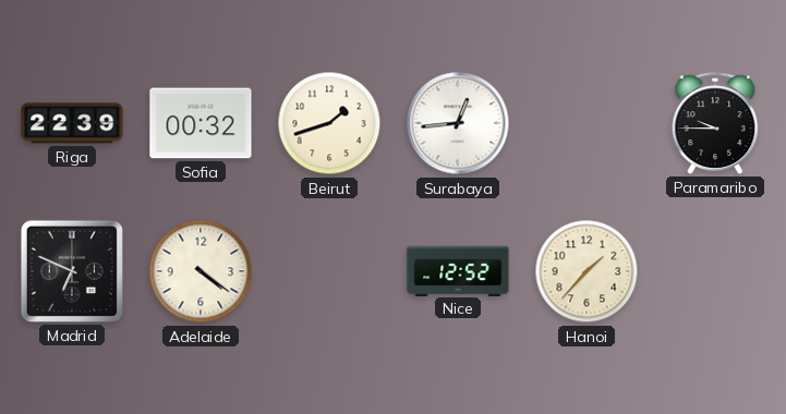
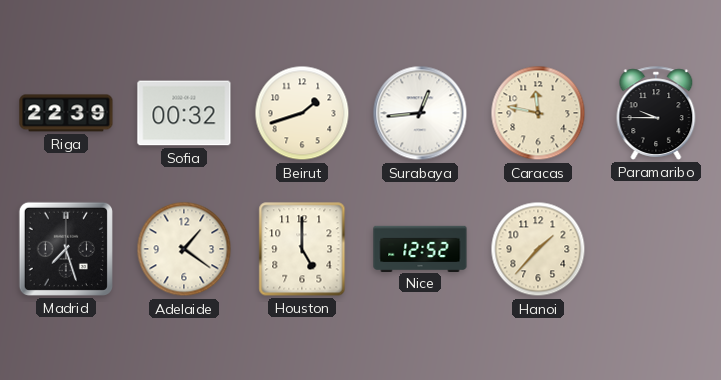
Caracas: none -> 11:47
Madrid: 6:49 -> 7:27
Adelaide: 4:21 -> 1:21
Houston: none -> 5:00
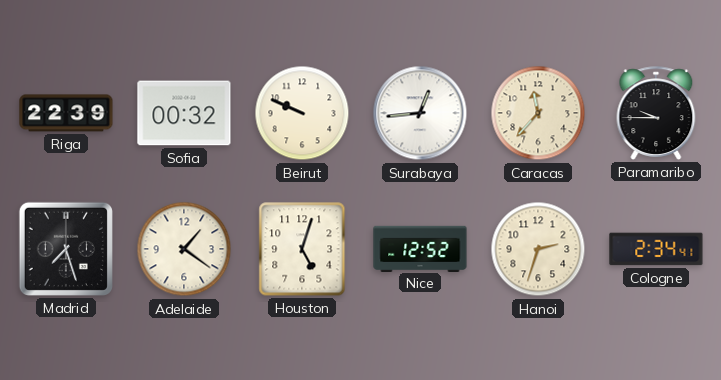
Beirut: 1:42 -> 9:49
Caracas: 11:47 -> 11:37
Houston: 5:00 -> 5:03
Hanoi: 1:37 -> 2:33
Cologne: none -> 2:34
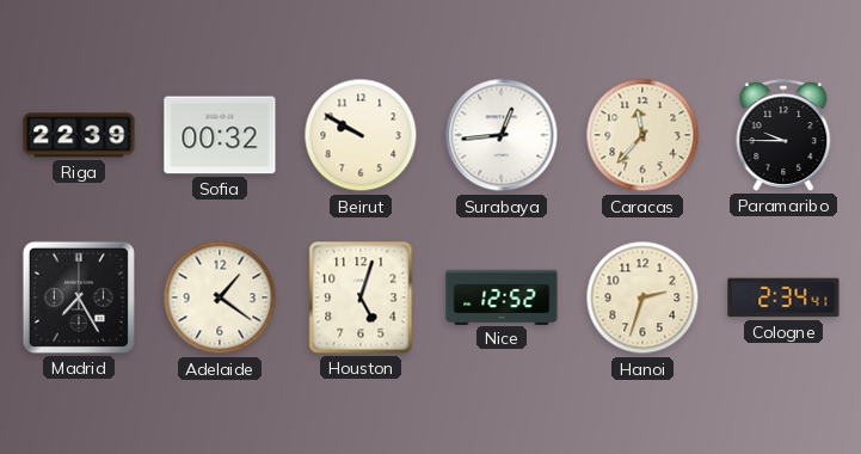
Beirut: 9:49 -> 9:50
Madrid: 7:27 -> 7:25
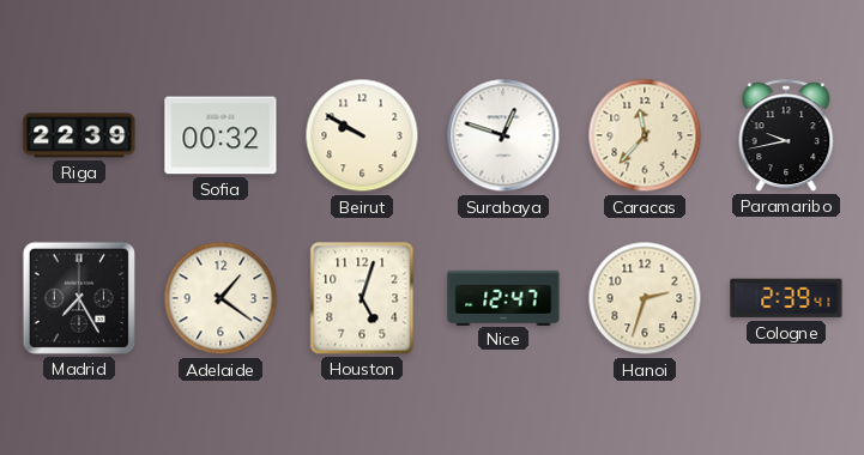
Surabaya: 12:44 -> 12:48
Paramaribo: 9:45 -> 9:43
Nice: 12:52 -> 12:47
Cologne: 2:34 -> 2:39
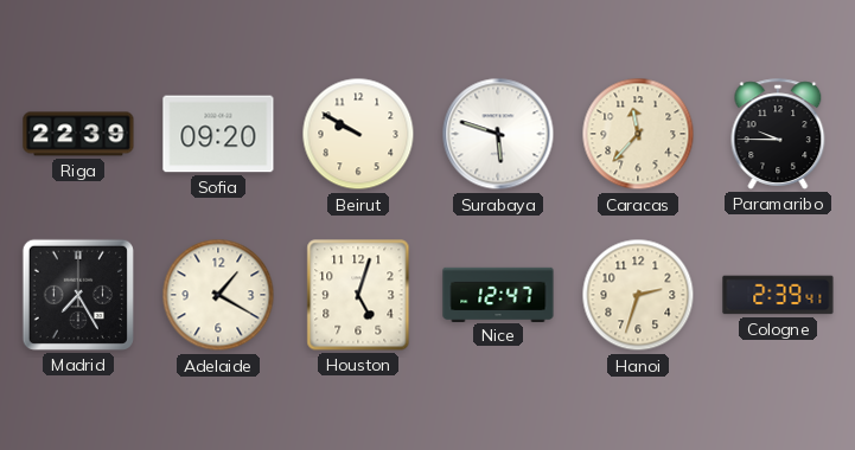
Sofia: 00:32 -> 09:20
Surabaya: 12:48 -> 5:48
Paramaribo: 9:43 -> 9:45
Adelaide: 1:21 -> 1:20
